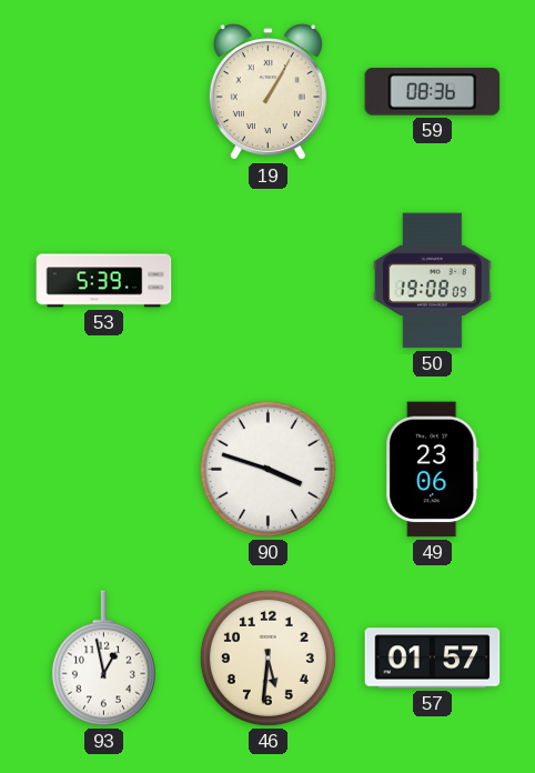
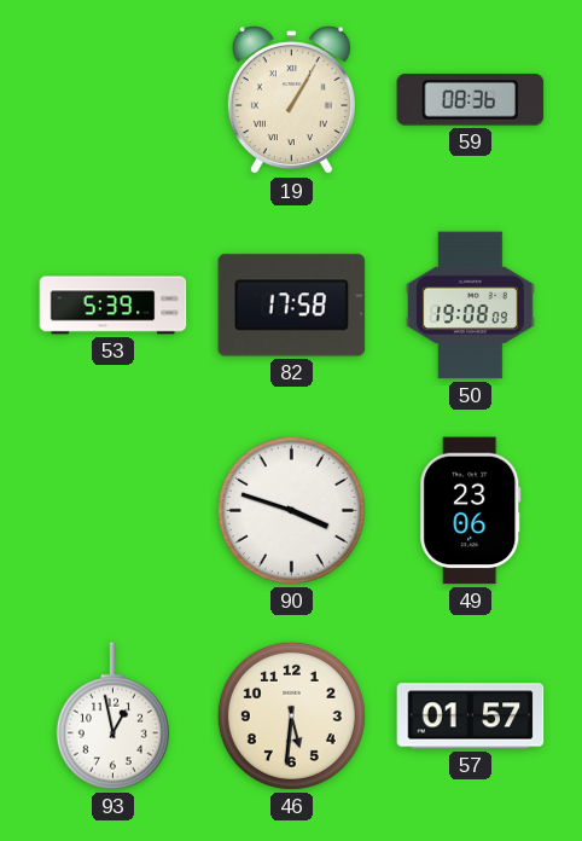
82: none -> 17:58
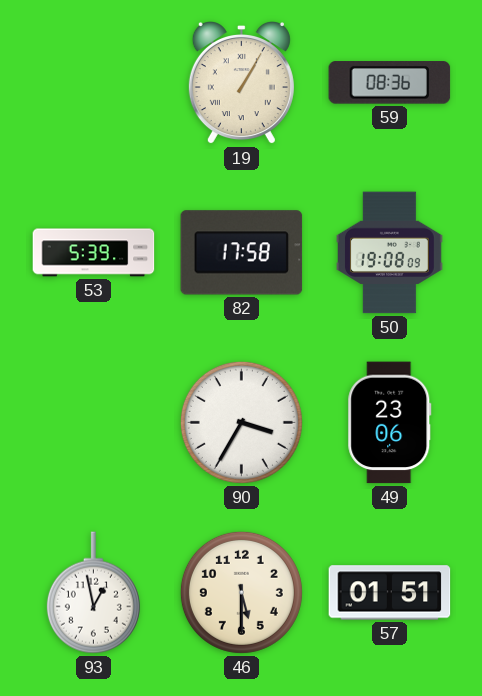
90: 3:48 -> 3:35
46: 5:31 -> 5:30
57: 01:57 -> 01:51
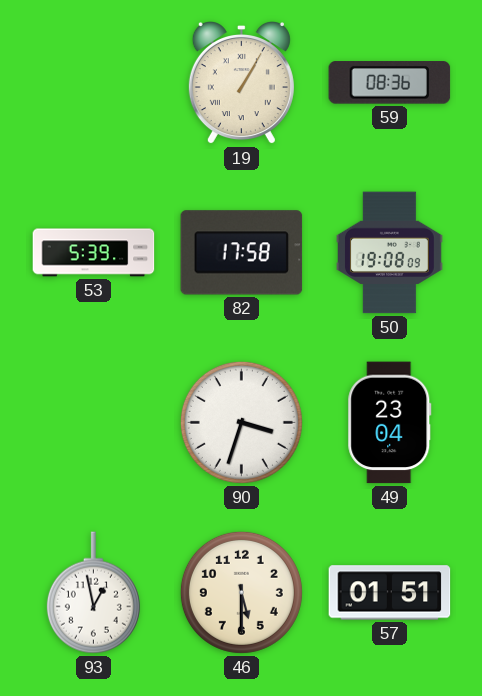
90: 3:35 -> 3:33
49: 23:06 -> 23:04
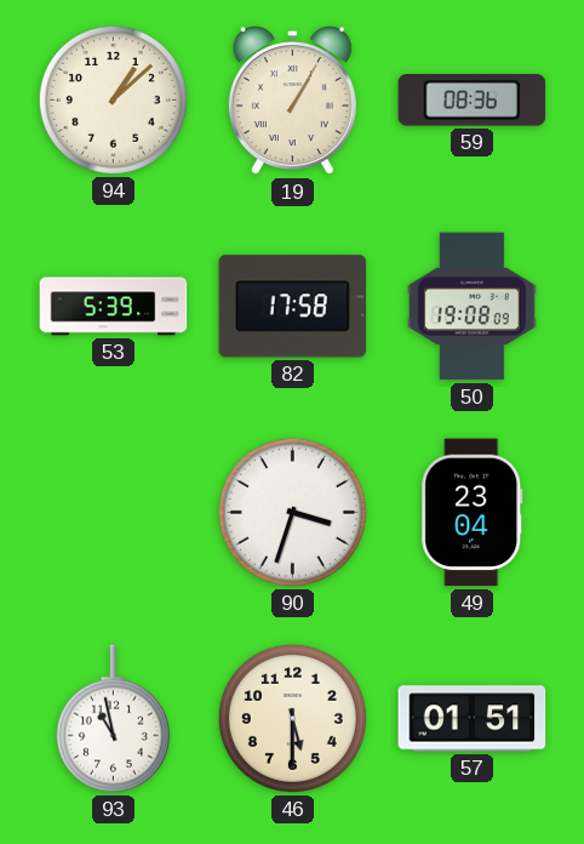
94: none -> 1:08
93: 12:58 -> 10:58
